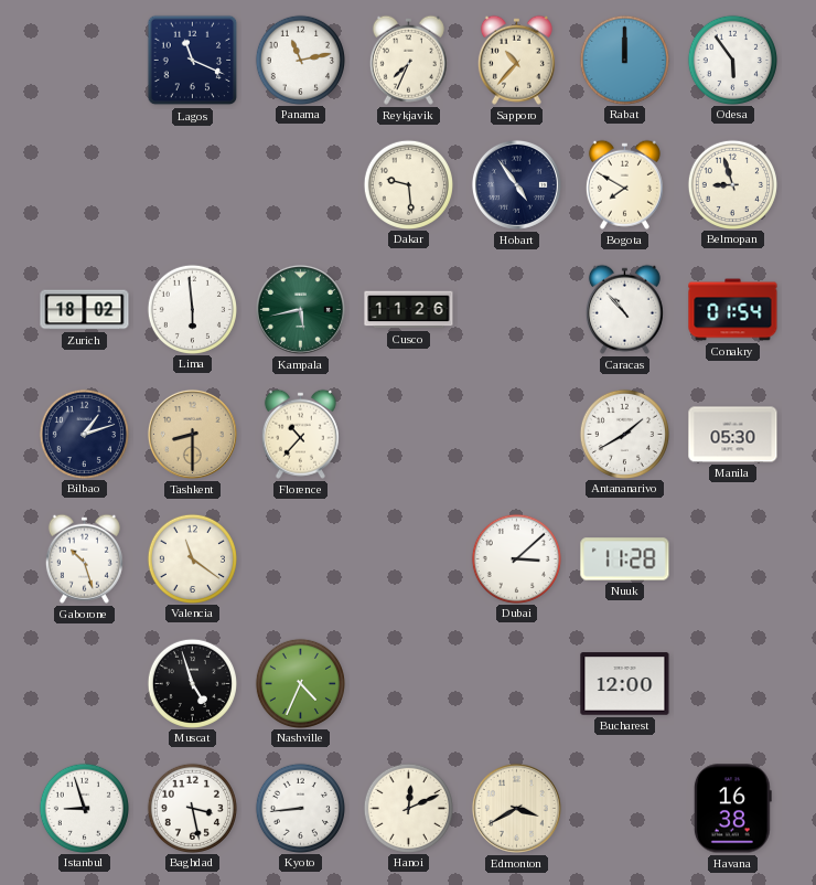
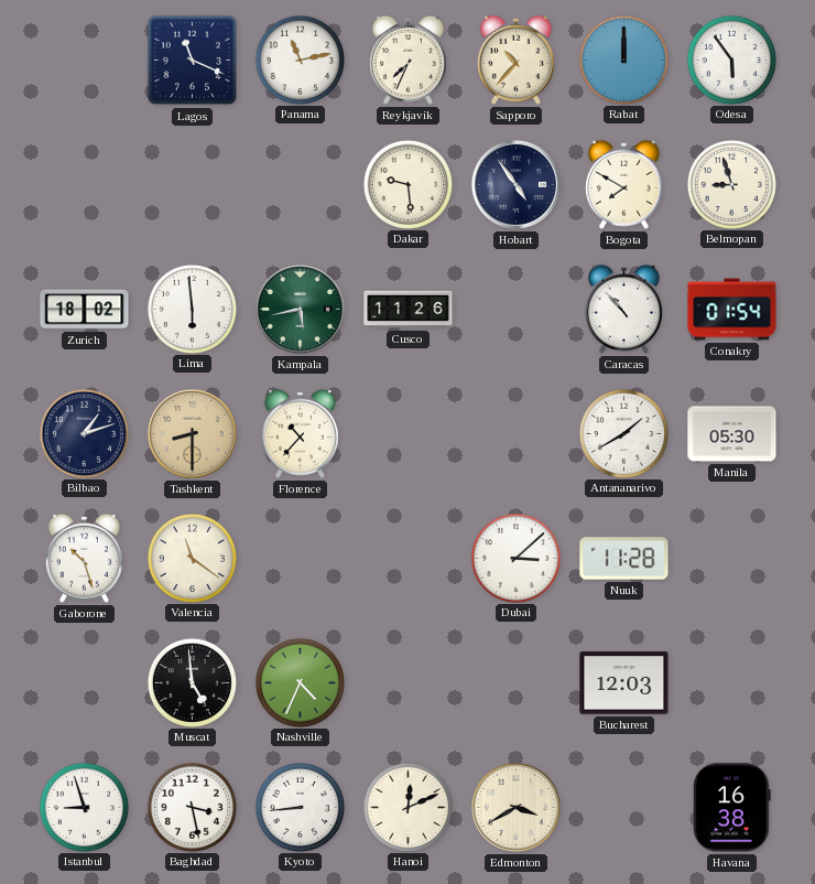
Muscat: 4:57 -> 4:59
Bucharest: 12:00 -> 12:03
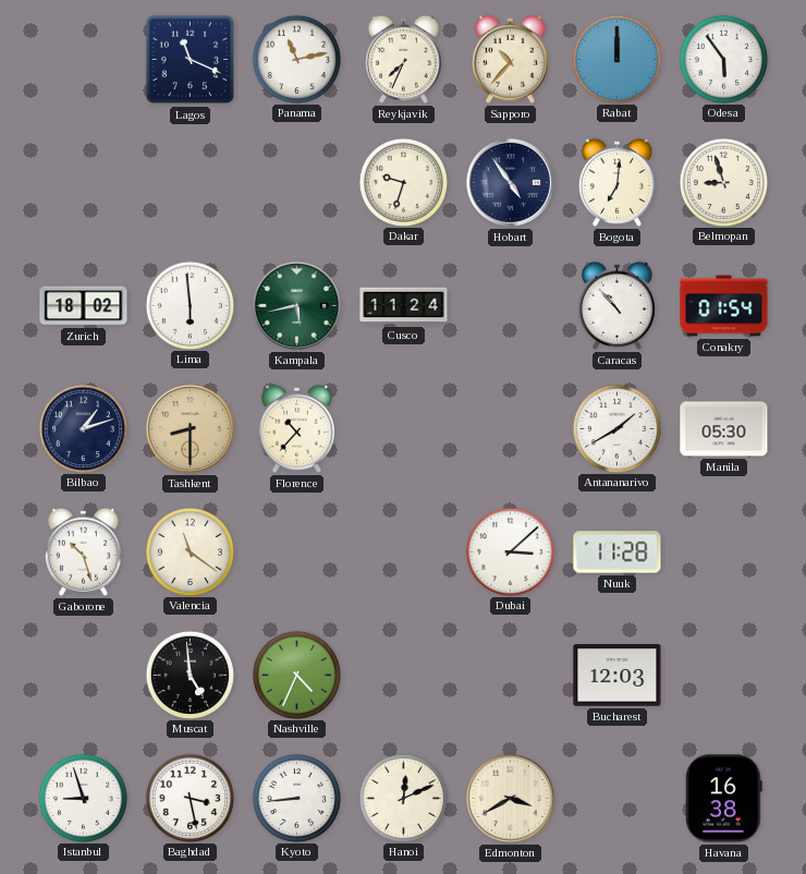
Dakar: 9:29 -> 9:33
Bogota: 7:50 -> 7:01
Cusco: 11:26 -> 11:24
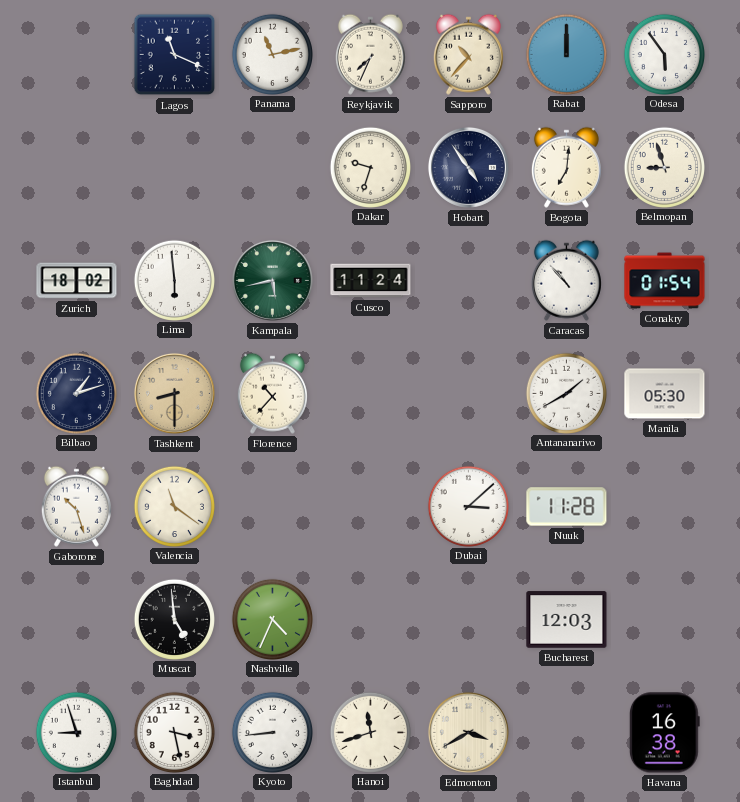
Hanoi: 12:11 -> 11:42
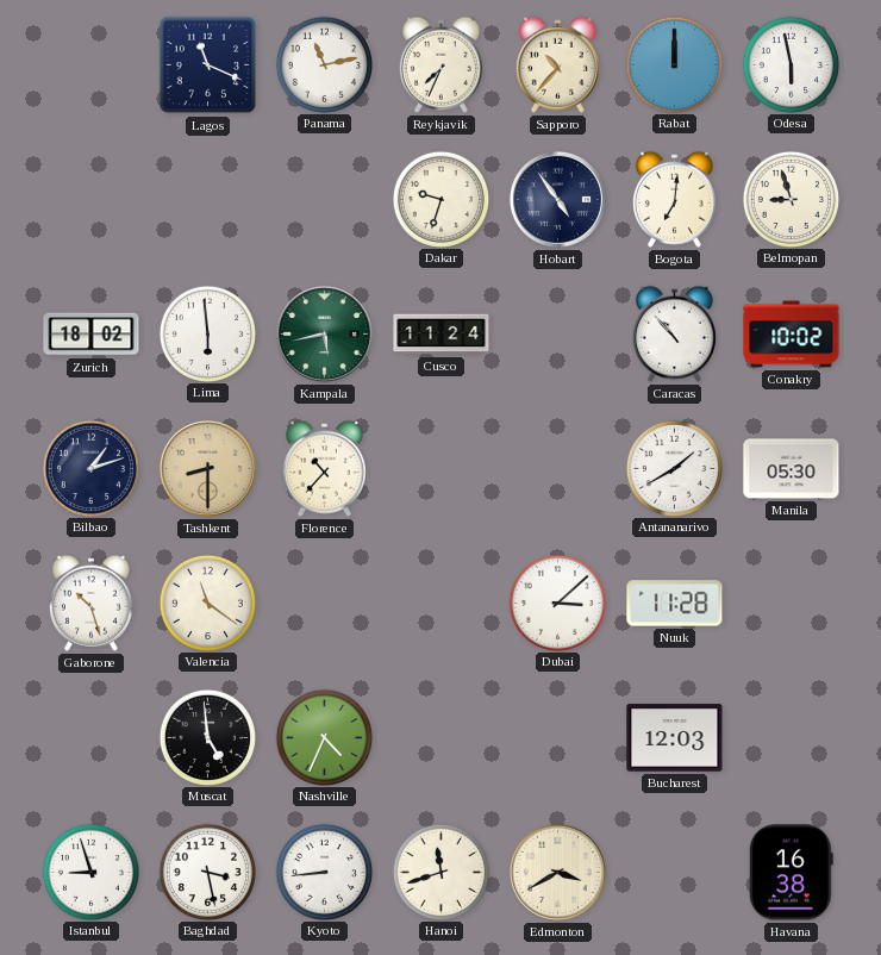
Odesa: 5:54 -> 5:58
Conakry: 01:54 -> 10:02
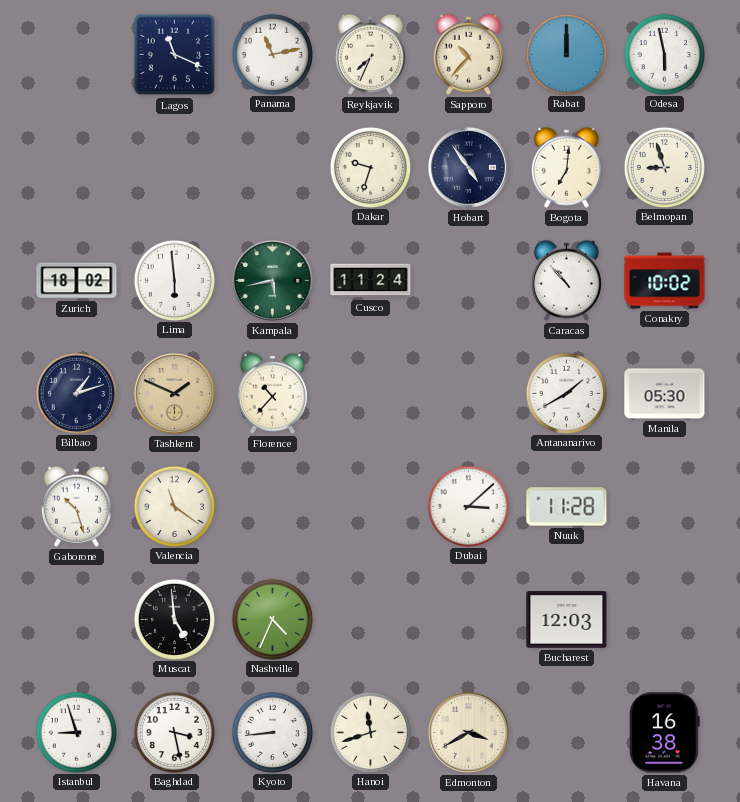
Tashkent: 8:30 -> 1:49
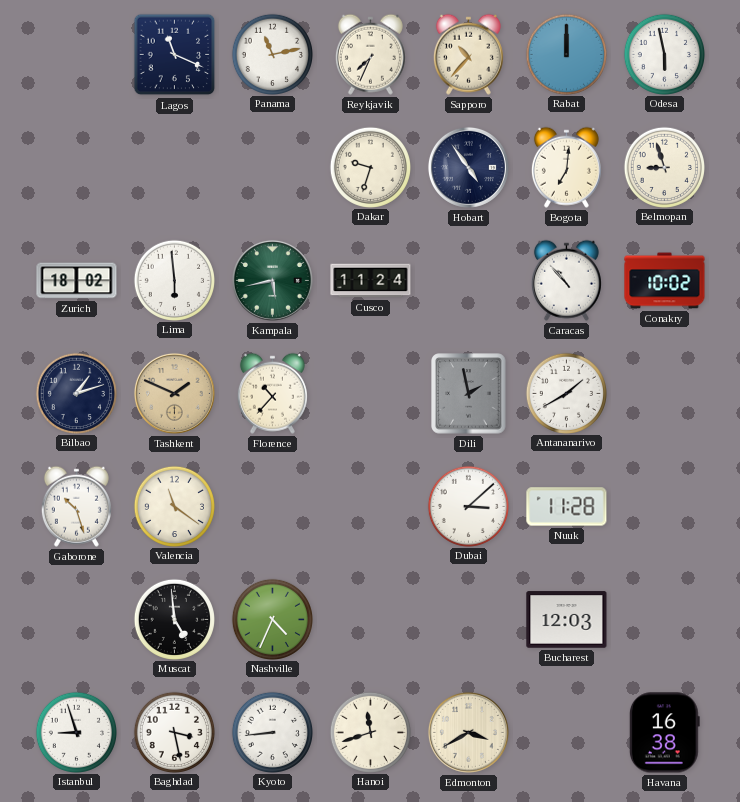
Dili: none -> 1:58
Manila: 05:30 -> none
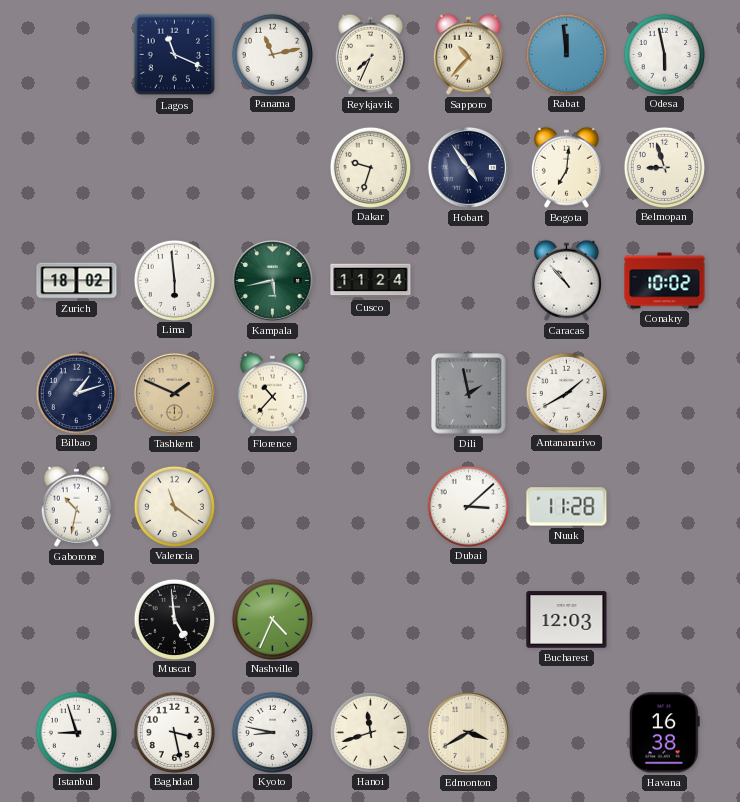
Rabat: 12:00 -> 11:59
Gaborone: 10:27 -> 10:32
Kyoto: 8:44 -> 8:47
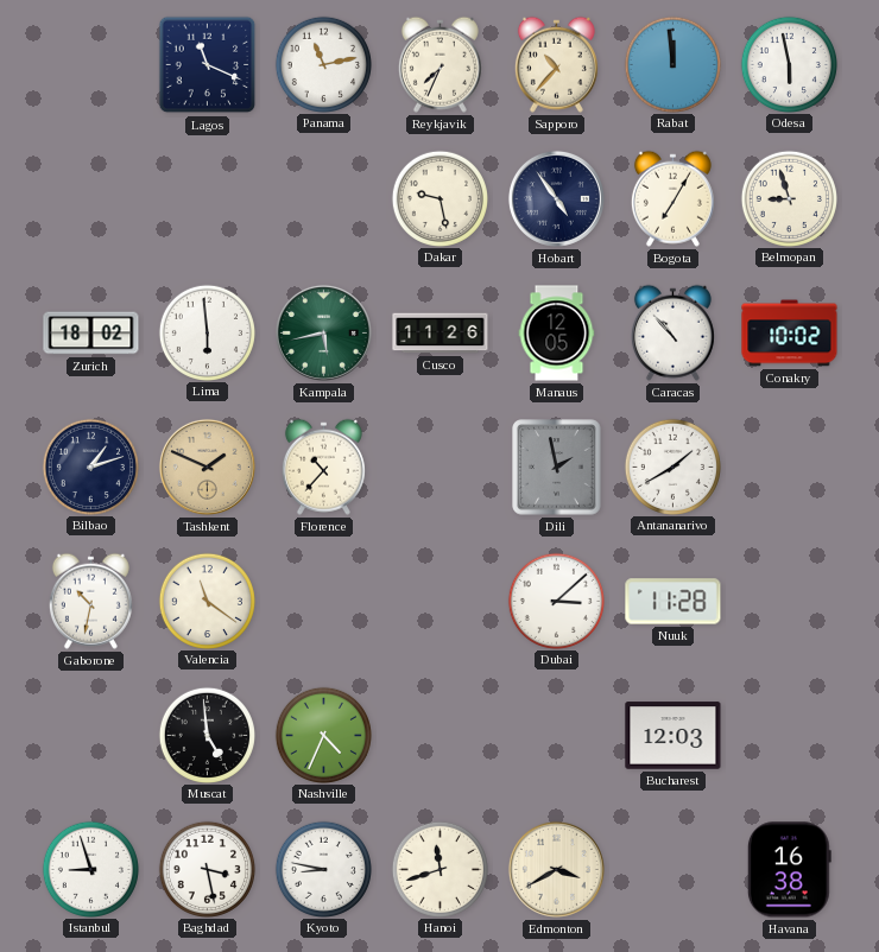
Dakar: 9:33 -> 9:28
Bogota: 7:01 -> 7:05
Cusco: 11:24 -> 11:26
Manaus: none -> 12:05
